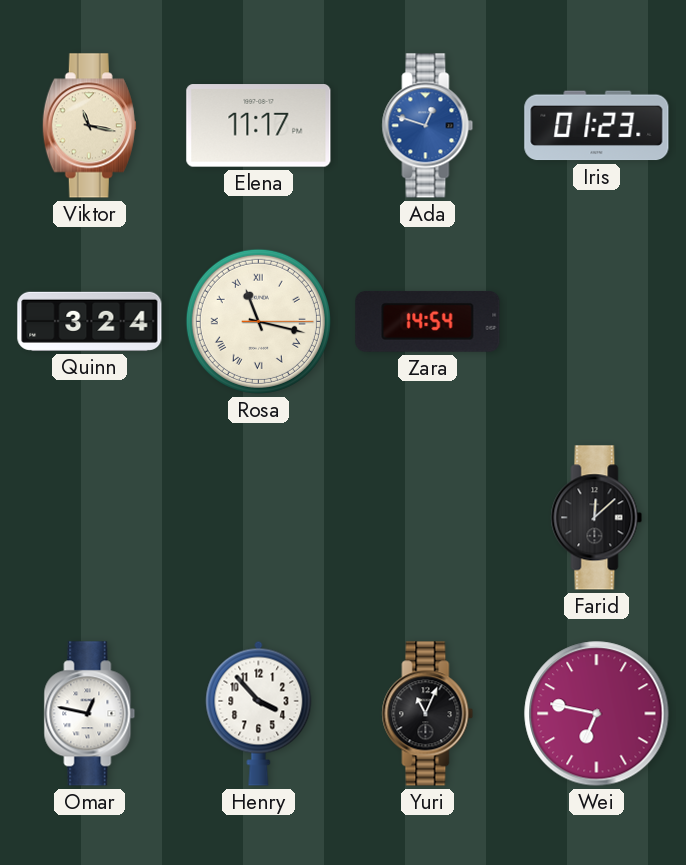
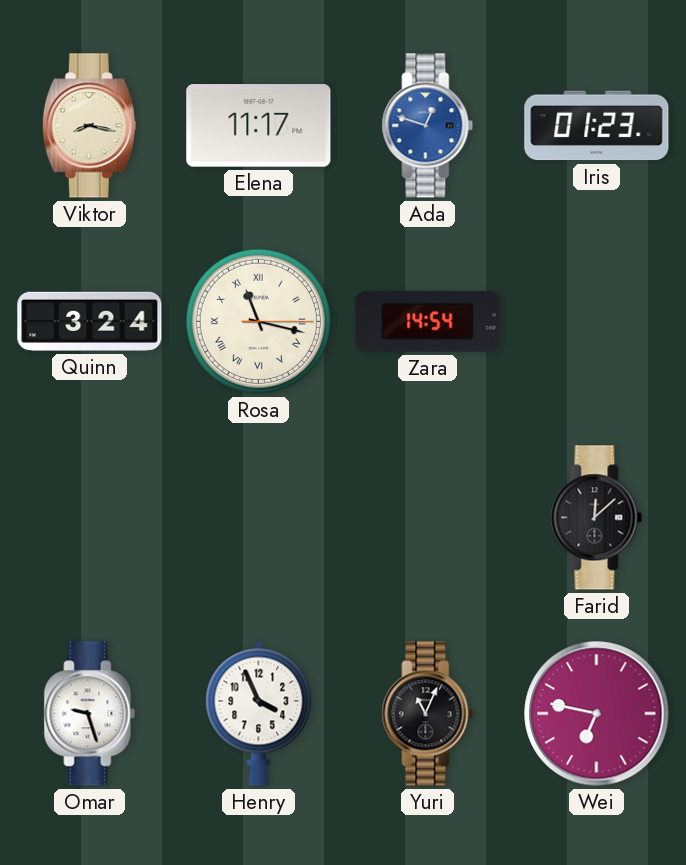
Viktor: 11:17 -> 8:17
Omar: 12:47 -> 9:27
Henry: 3:53 -> 3:56
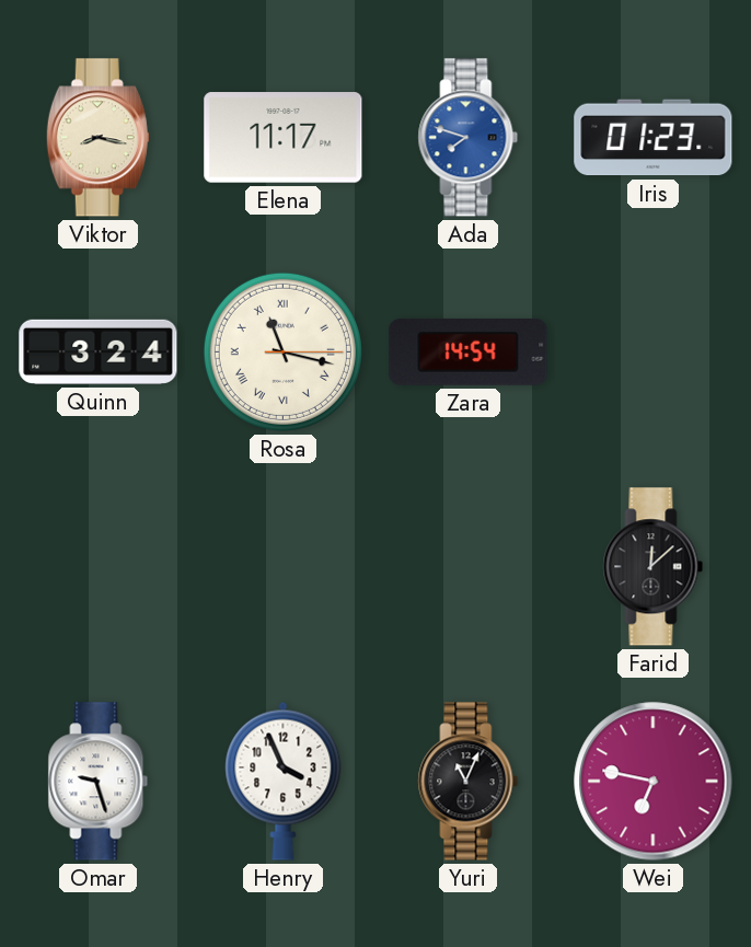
Ada: 12:48 -> 7:48
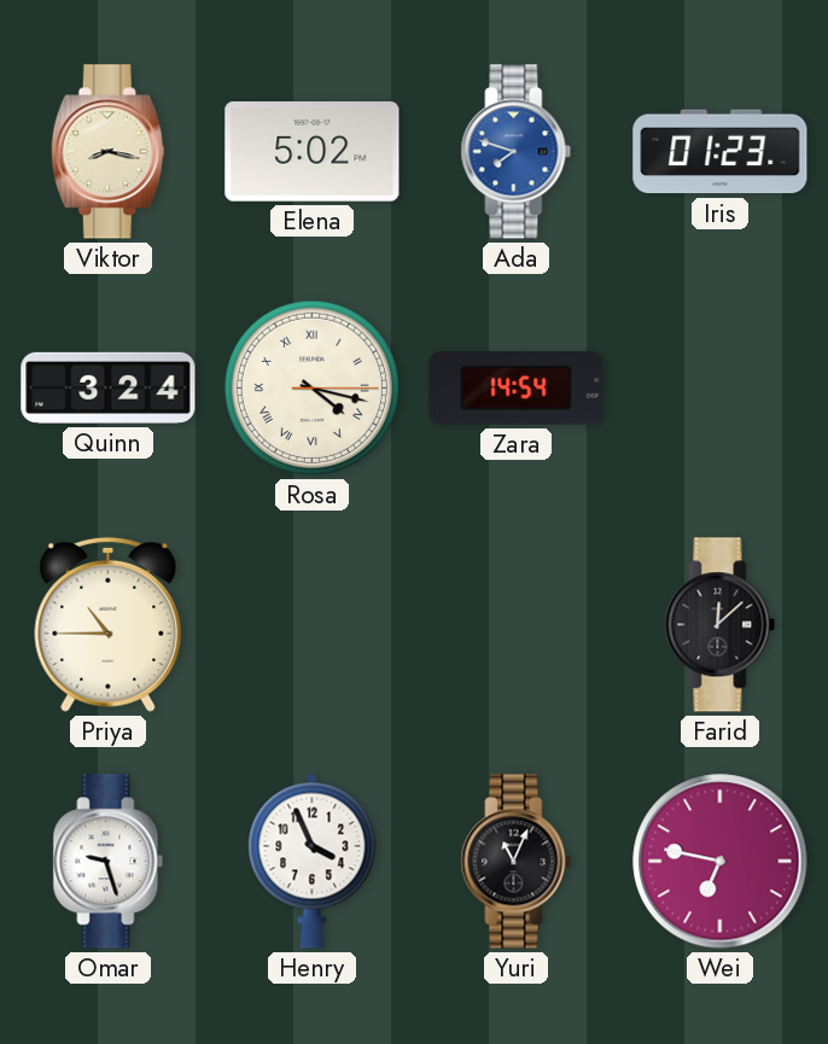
Elena: 11:17 -> 5:02
Rosa: 11:17 -> 4:17
Priya: none -> 10:45
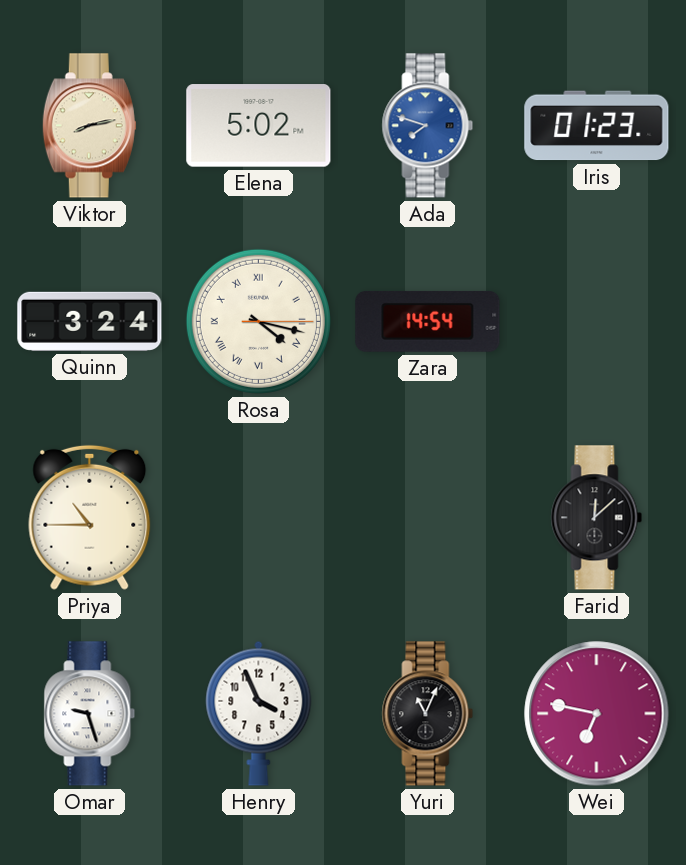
Viktor: 8:17 -> 8:13
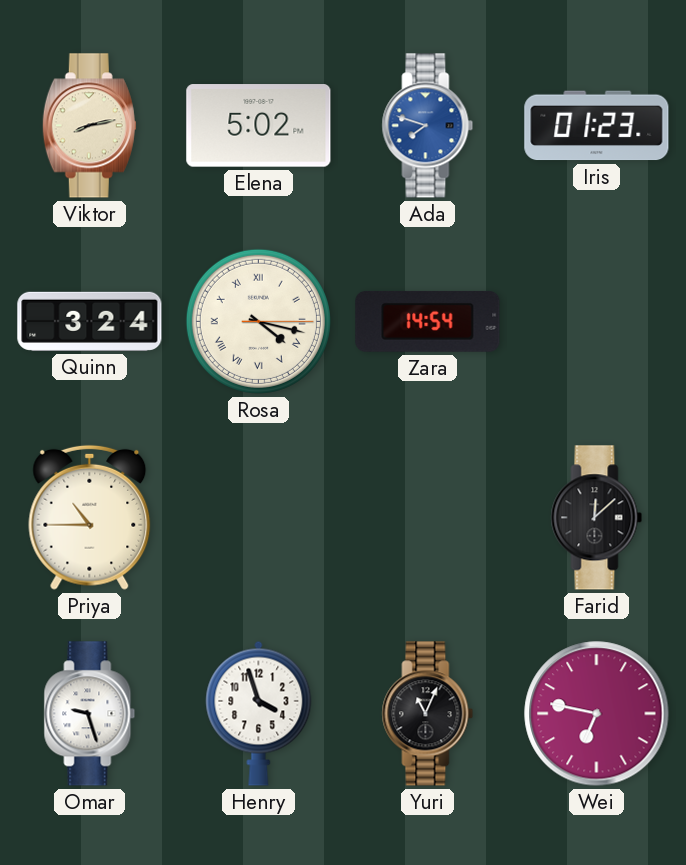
Henry: 3:56 -> 3:57
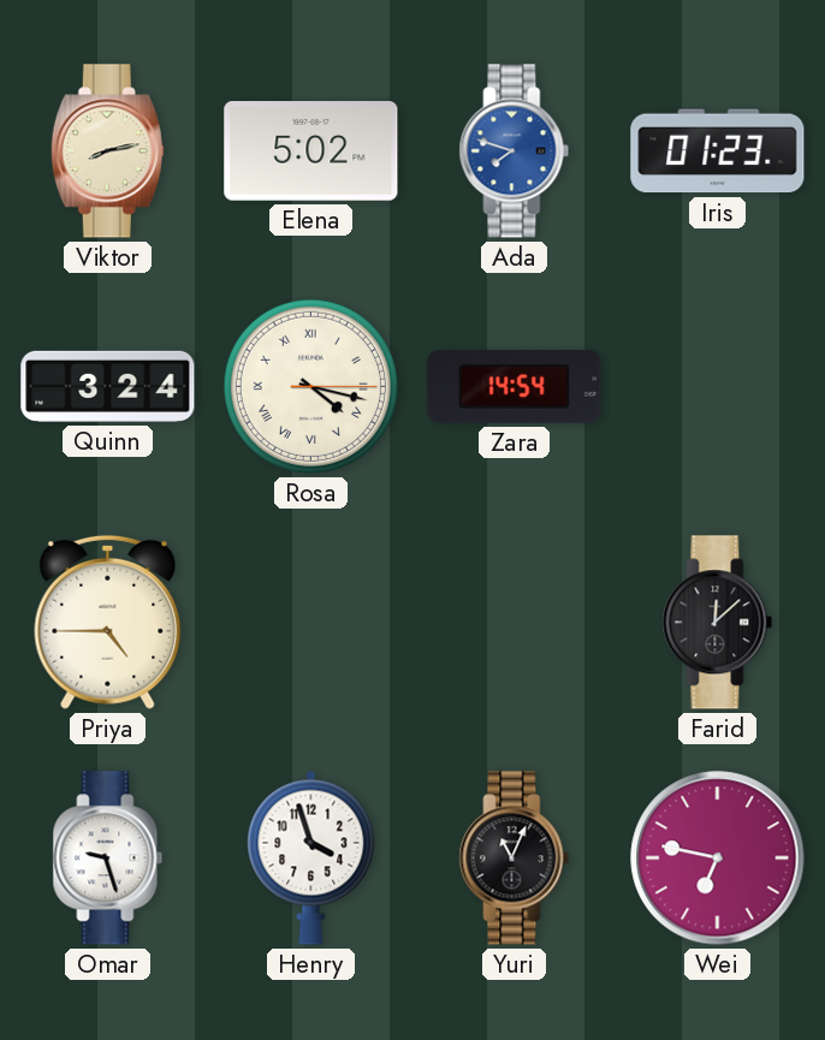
Priya: 10:45 -> 4:45
